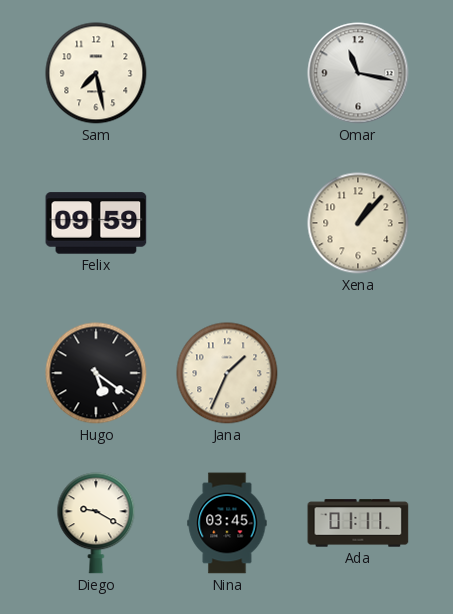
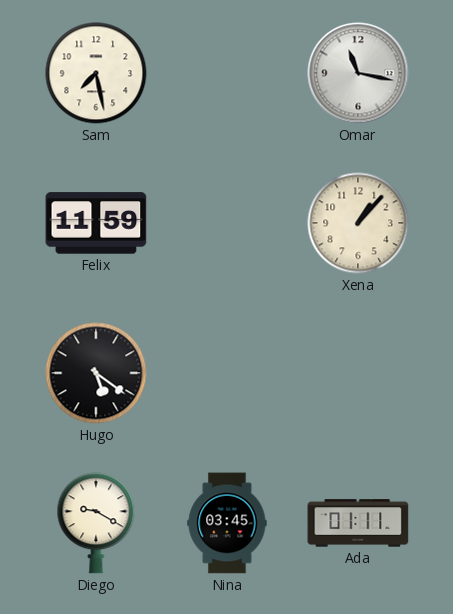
Felix: 09:59 -> 11:59
Jana: 1:34 -> none
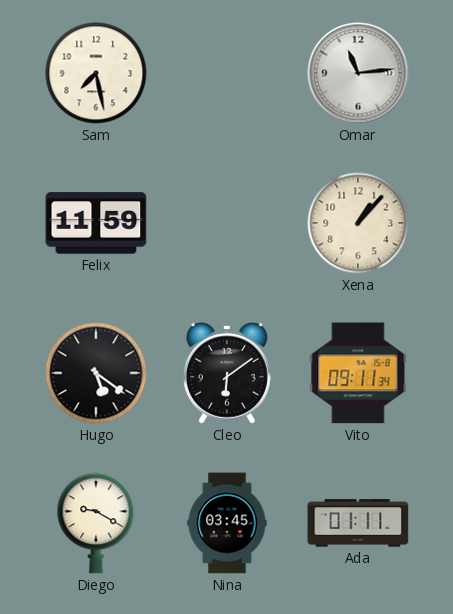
Omar: 11:17 -> 11:14
Cleo: none -> 6:09
Vito: none -> 09:11
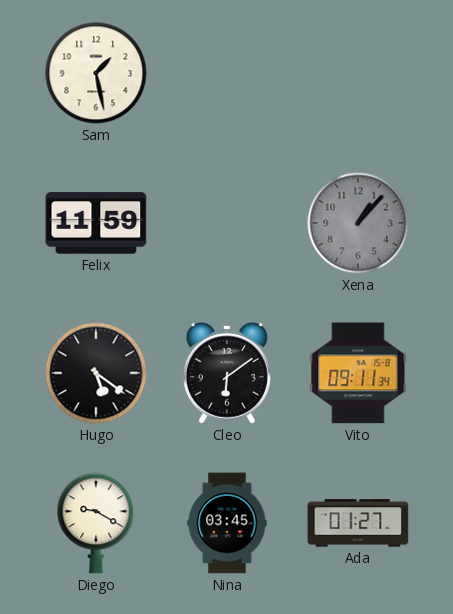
Sam: 7:28 -> 1:28
Omar: 11:14 -> none
Xena dial: cream -> grey
Ada: 01:11 -> 01:27
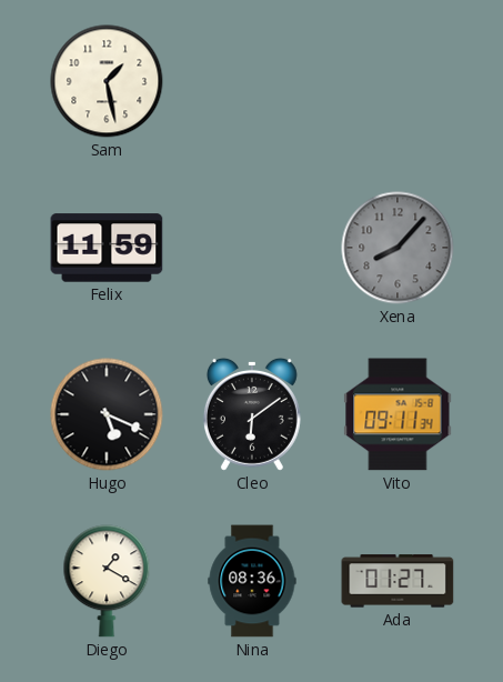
Xena: 1:07 -> 8:07
Hugo: 5:21 -> 5:19
Diego: 9:20 -> 1:20
Nina: 03:45 -> 08:36
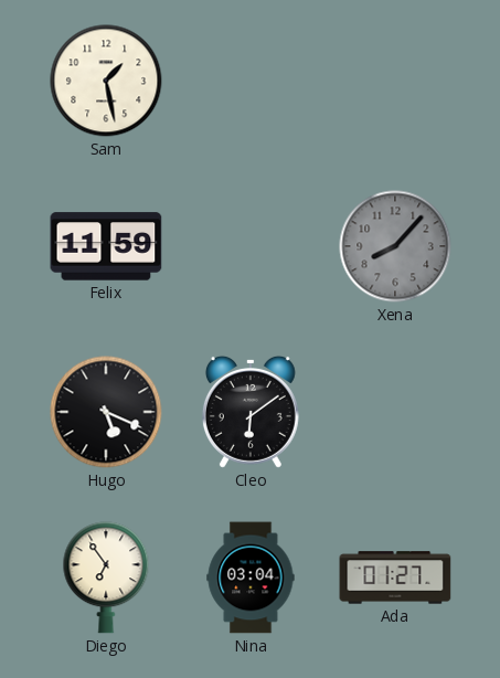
Vito: 09:11 -> none
Diego: 1:20 -> 6:54
Nina: 08:36 -> 03:04
